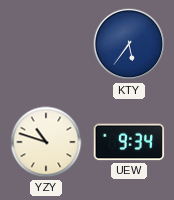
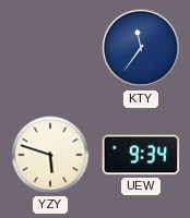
KTY: 5:36 -> 11:36
YZY: 10:48 -> 5:48
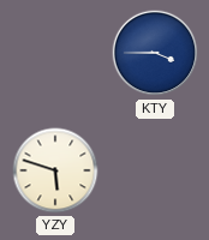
KTY: 11:36 -> 3:45
UEW: 9:34 -> none
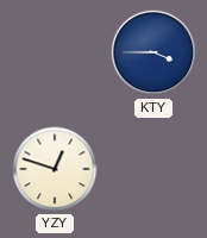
YZY: 5:48 -> 12:48
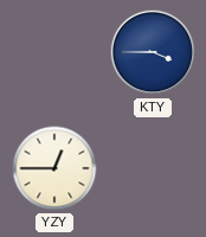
YZY: 12:48 -> 12:45
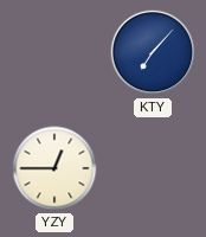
KTY: 3:45 -> 7:07
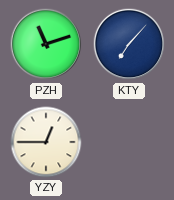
PZH: none -> 11:12
